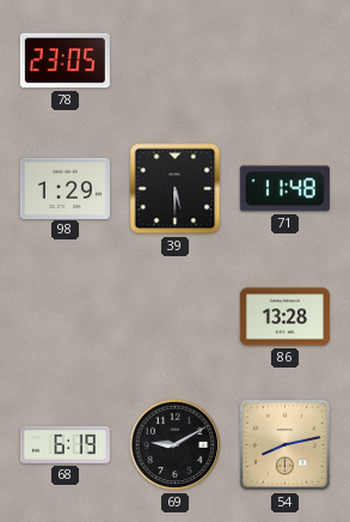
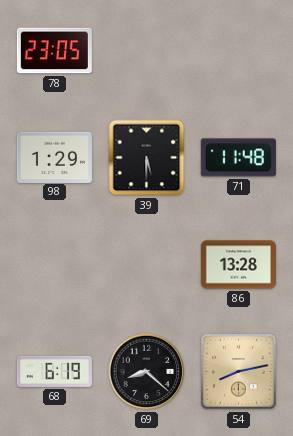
69: 9:10 -> 8:22
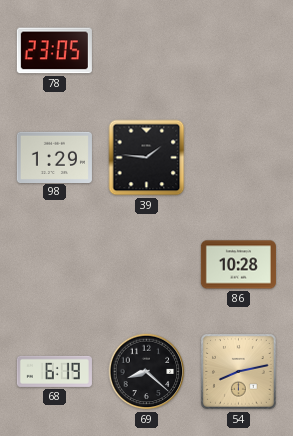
39: 5:30 -> 1:46
71: 11:48 -> none
86: 13:28 -> 10:28
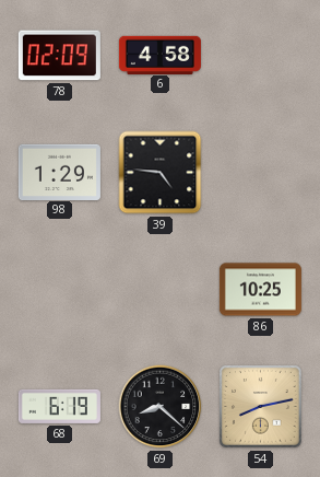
78: 23:05 -> 02:09
6: none -> 4:58
39: 1:46 -> 4:46
86: 10:28 -> 10:25
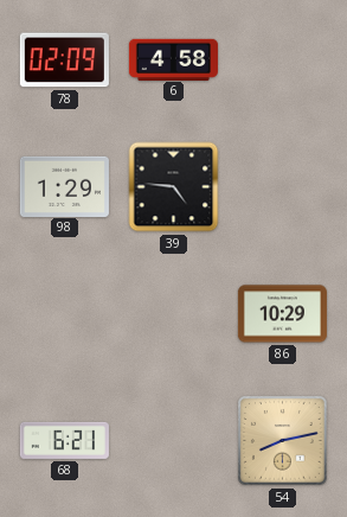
86: 10:25 -> 10:29
68: 6:19 -> 6:21
69: 8:22 -> none
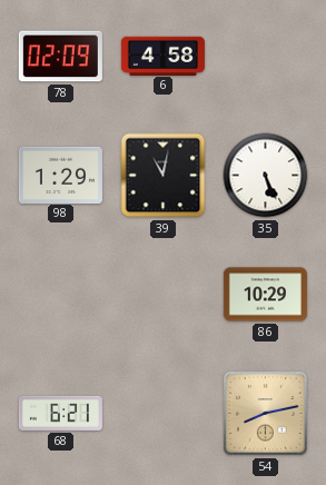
39: 4:46 -> 11:02
35: none -> 5:26
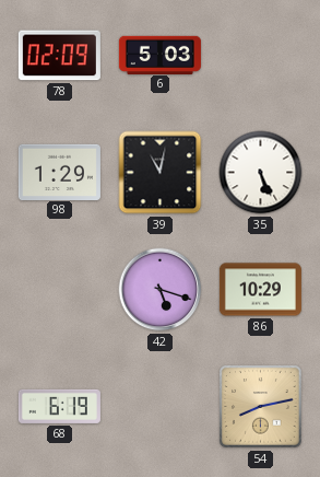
6: 4:58 -> 5:03
42: none -> 5:18
68: 6:21 -> 6:19
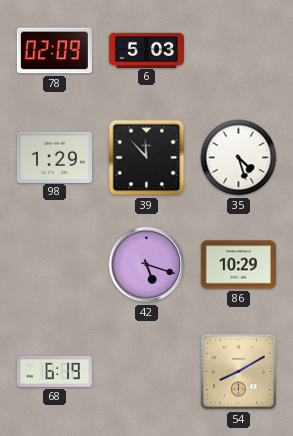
39: 11:02 -> 11:53
35: 5:26 -> 4:27
54: 8:13 -> 8:10
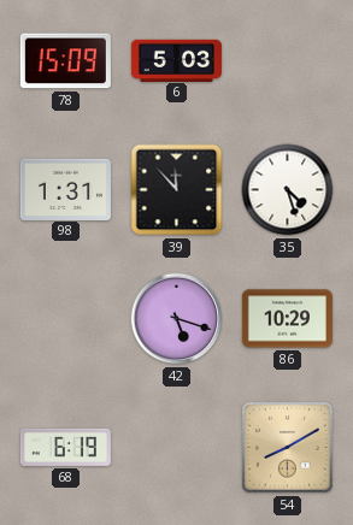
78: 02:09 -> 15:09
98: 1:29 -> 1:31
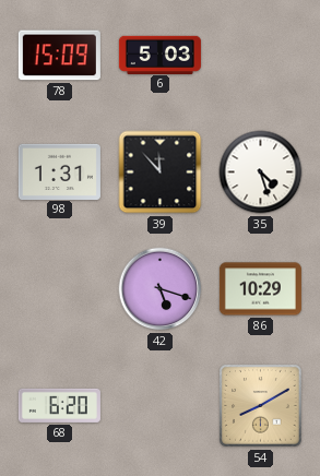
68: 6:19 -> 6:20
